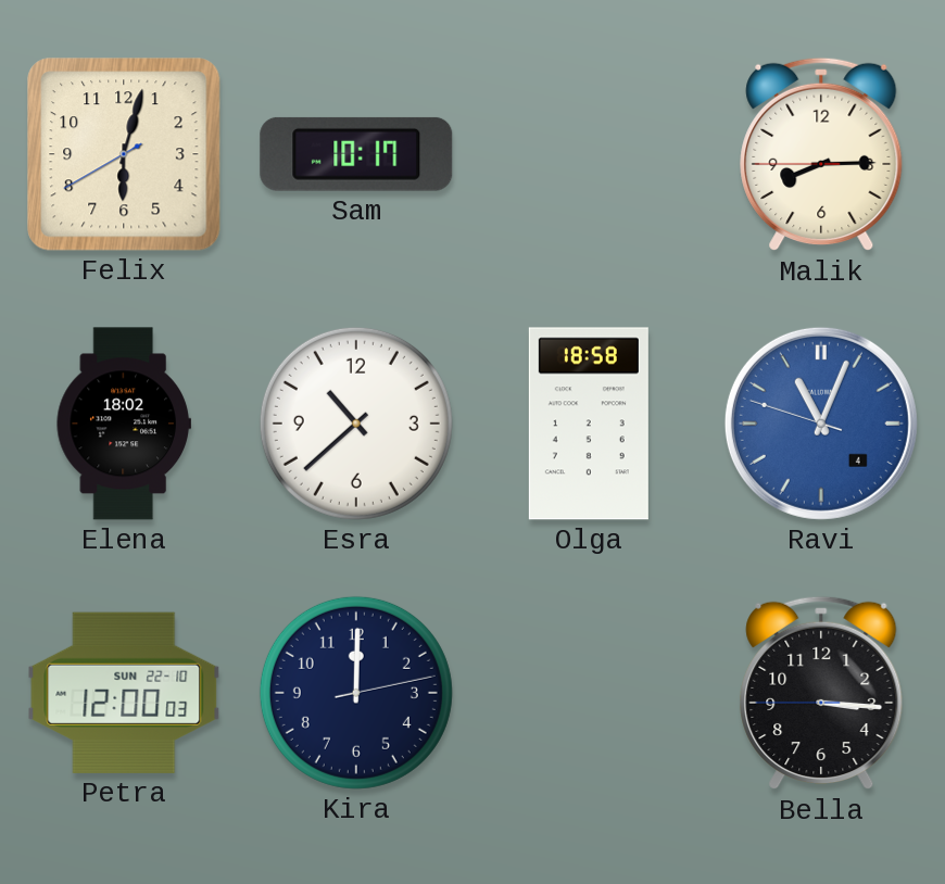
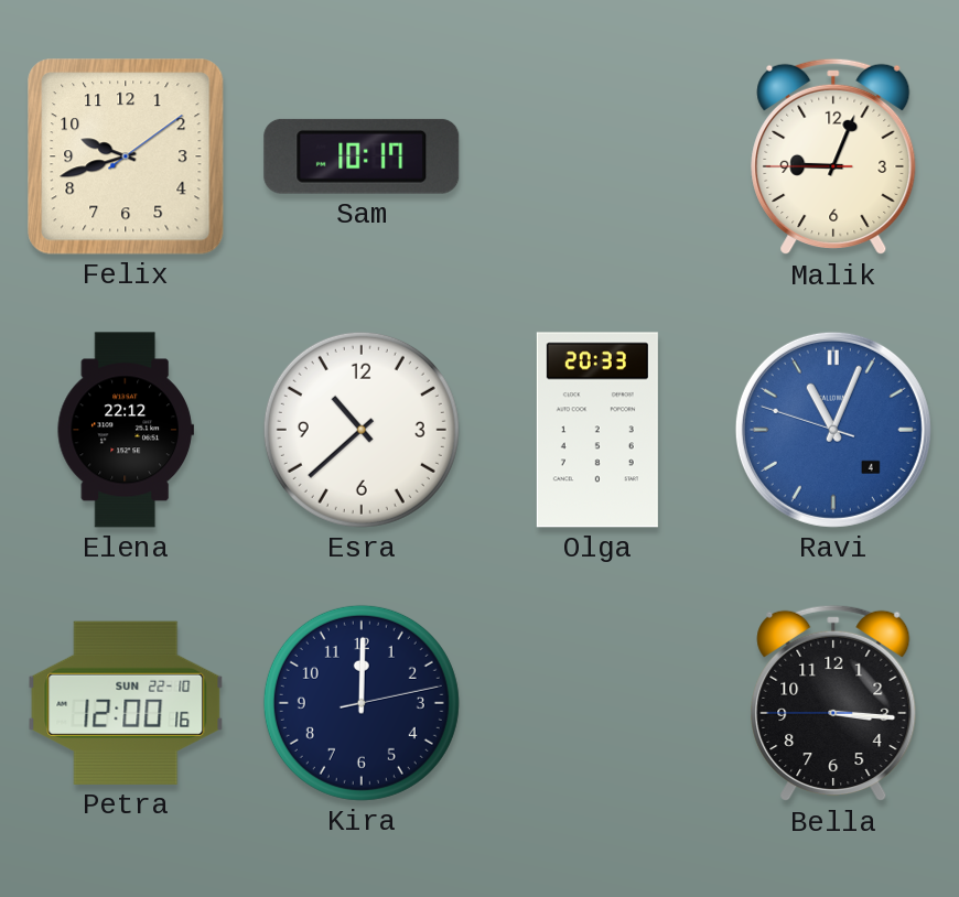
Felix: 6:02 -> 9:42
Malik: 8:14 -> 9:03
Elena: 18:02 -> 22:12
Olga: 18:58 -> 20:33
Petra: 12:00:03 -> 12:00:16
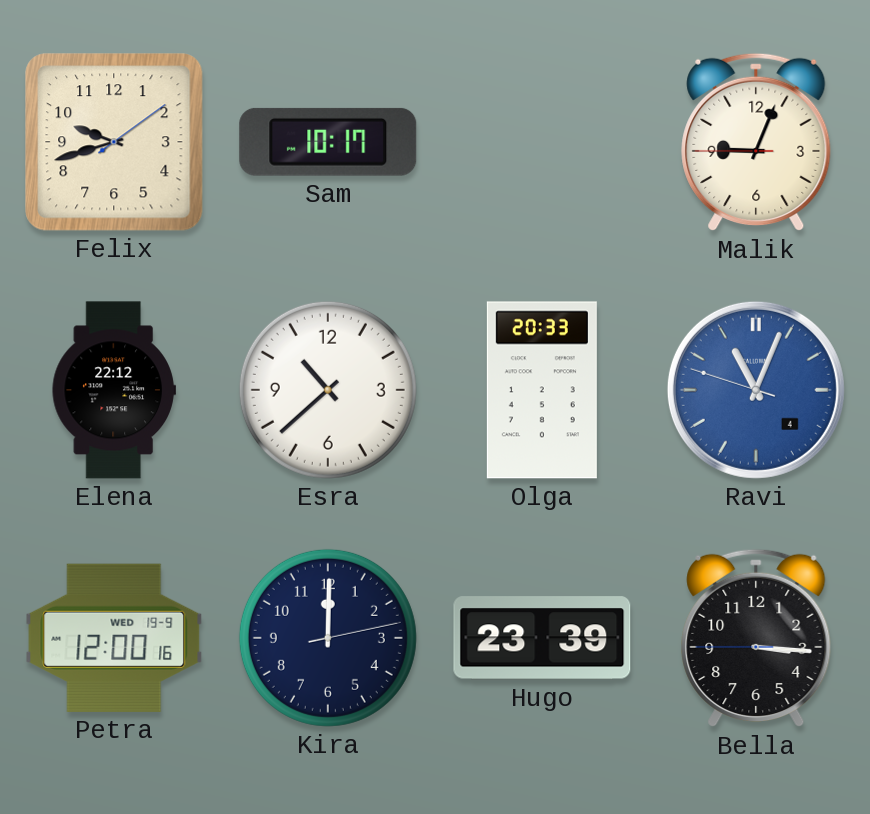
Petra date: SUN 22-10 -> WED 19-9
Hugo: none -> 23:39
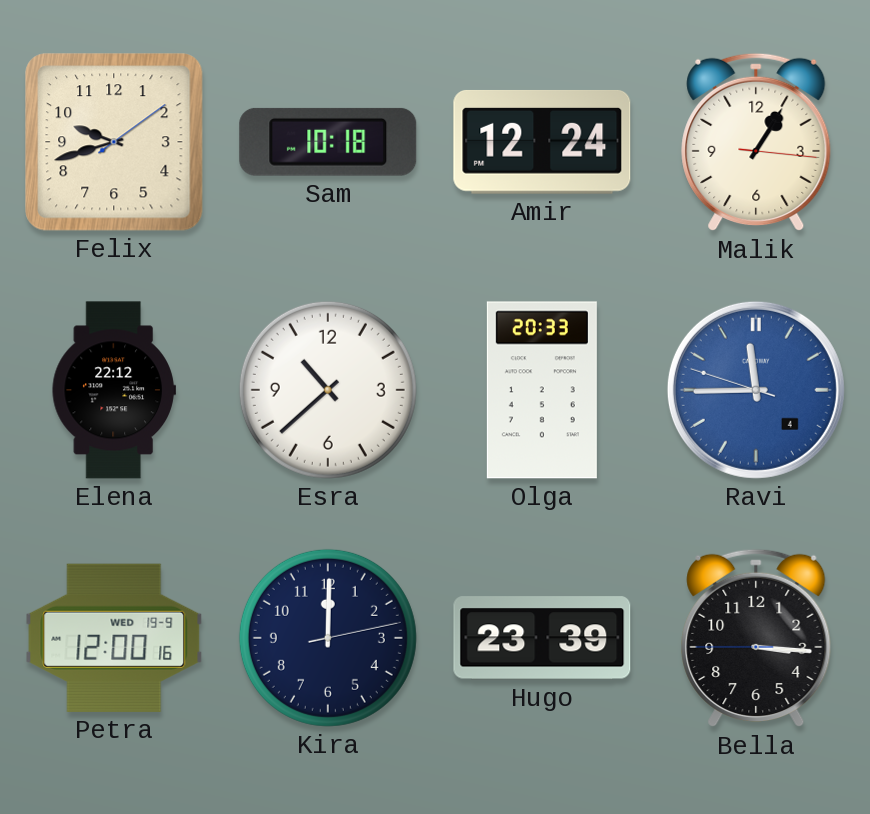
Sam: 10:17 -> 10:18
Amir: none -> 12:24
Malik: 9:03 -> 1:05
Ravi: 11:03 -> 11:44
